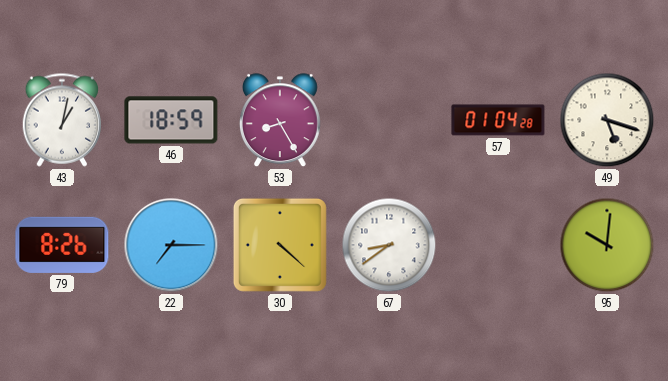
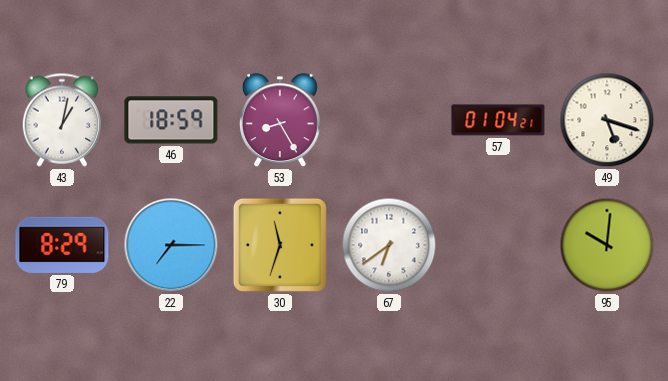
57: 01:04:28 -> 01:04:21
79: 8:26 -> 8:29
30: 4:22 -> 11:33
67: 8:39 -> 6:39
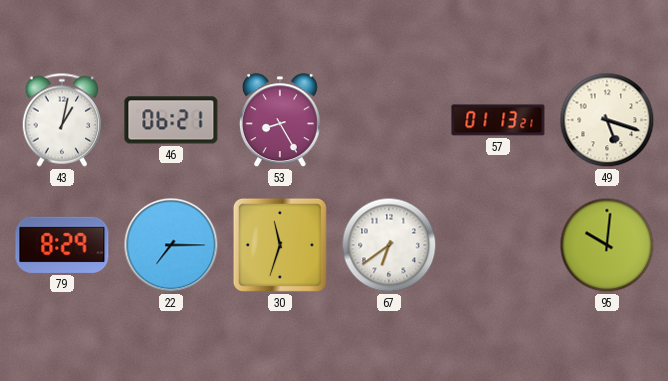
46: 18:59 -> 06:21
57: 01:04 -> 01:13
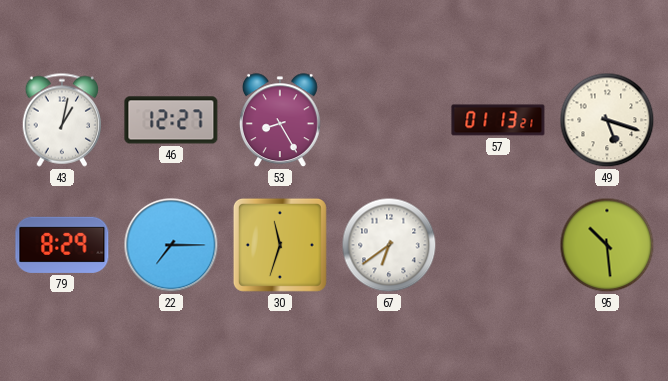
46: 06:21 -> 12:27
95: 10:01 -> 10:29
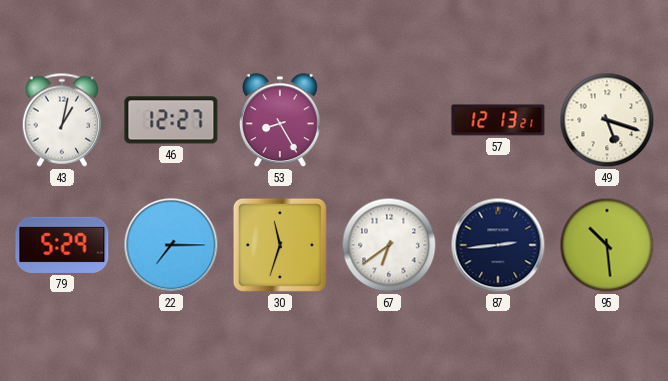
57: 01:13 -> 12:13
79: 8:29 -> 5:29
87: none -> 2:44
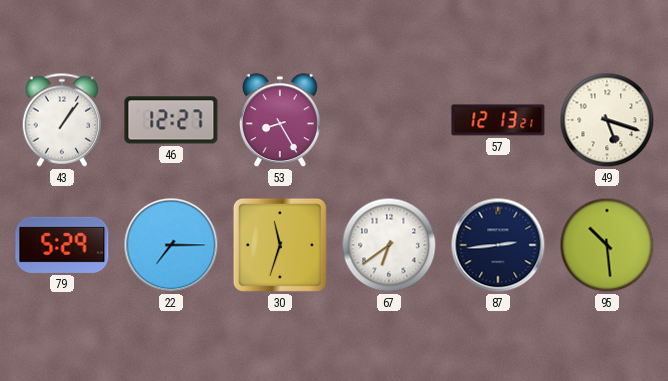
43: 1:02 -> 1:06
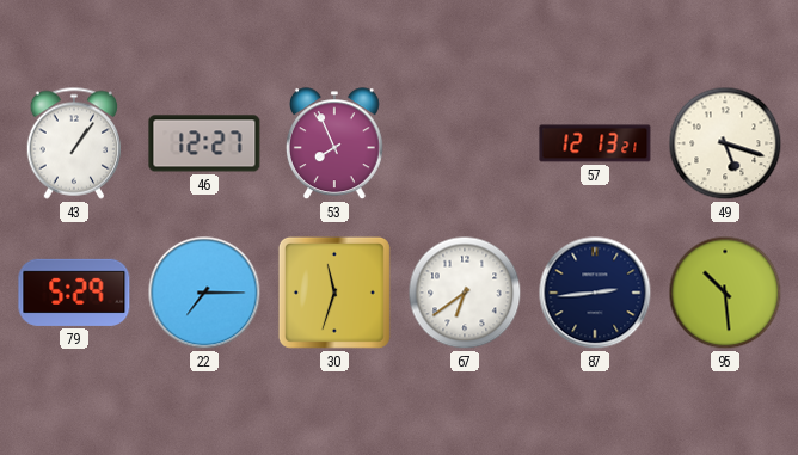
53: 8:25 -> 7:56
